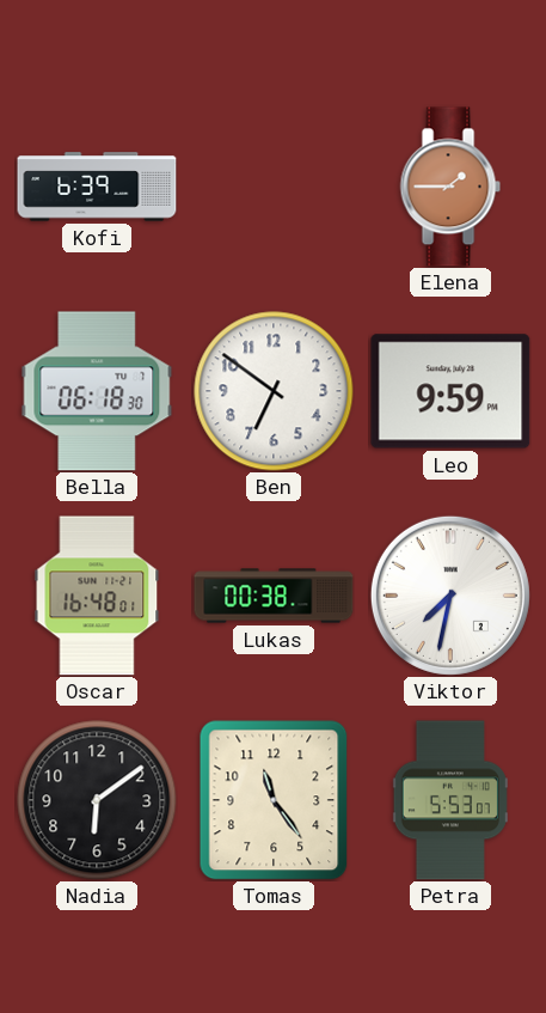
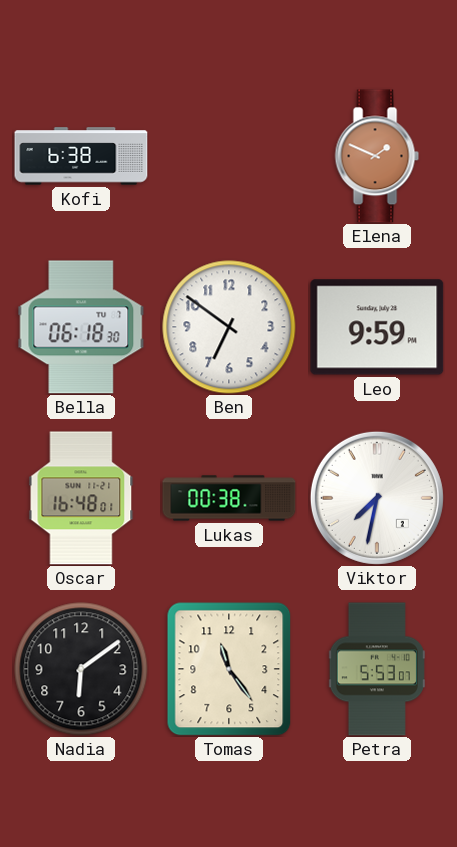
Kofi: 6:39 -> 6:38
Elena: 1:45 -> 1:49
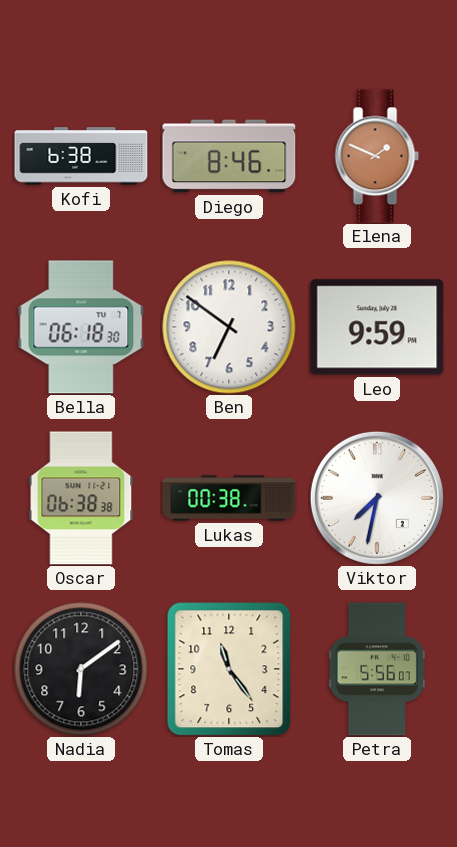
Diego: none -> 8:46
Oscar: 16:48 -> 06:38
Petra: 5:53 -> 5:56
